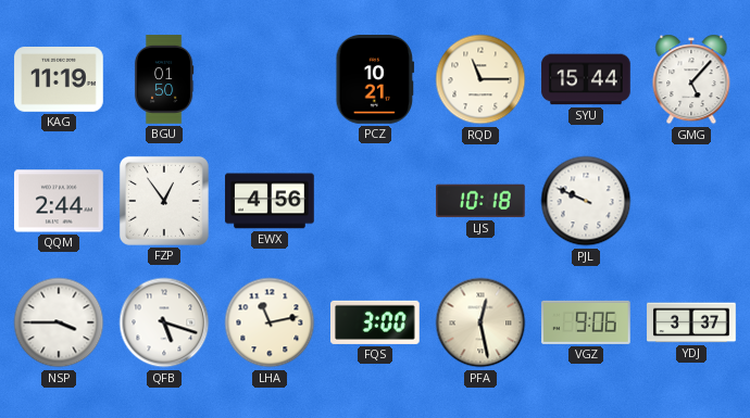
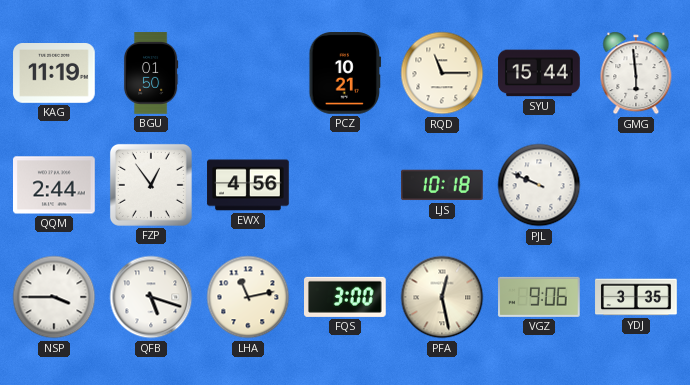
GMG: 5:07 -> 5:59
YDJ: 3:37 -> 3:35
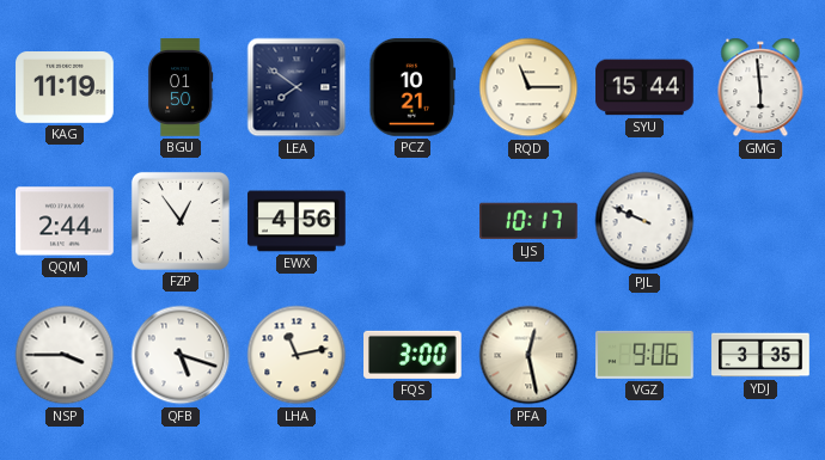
LEA: none -> 7:51
LJS: 10:18 -> 10:17
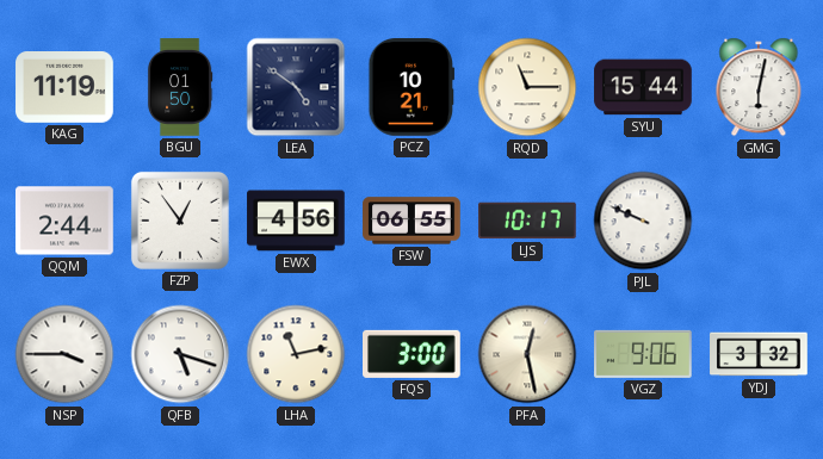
LEA: 7:51 -> 4:51
GMG: 5:59 -> 6:02
FSW: none -> 06:55
YDJ: 3:35 -> 3:32
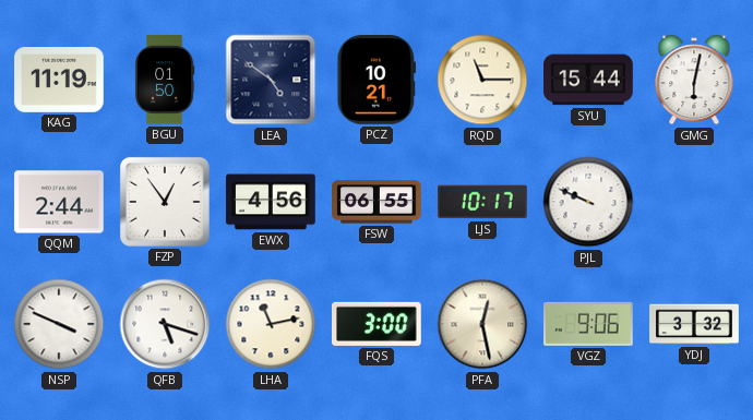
NSP: 3:45 -> 3:49
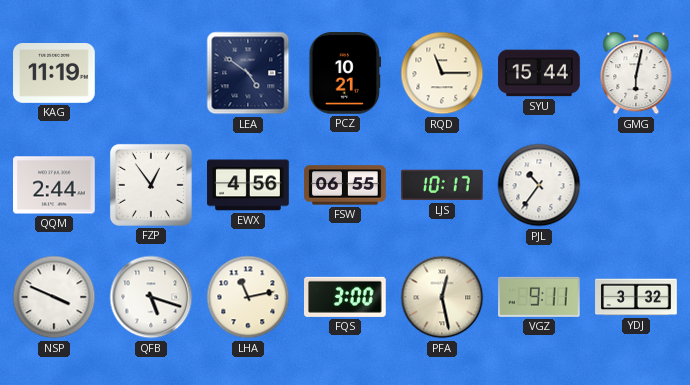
BGU: 01:50 -> none
PJL: 9:49 -> 10:36
VGZ: 9:06 -> 9:11
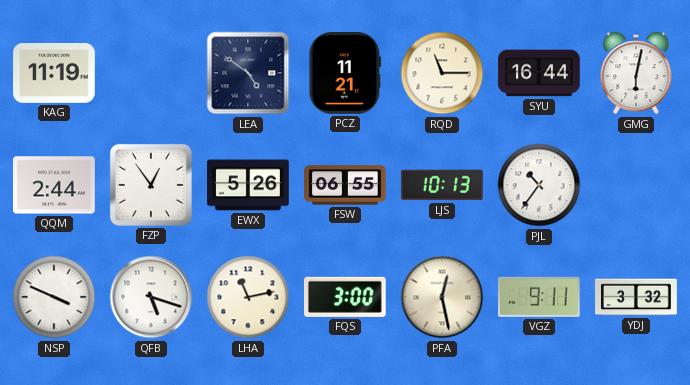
PCZ: 10:21 -> 11:21
SYU: 15:44 -> 16:44
EWX: 4:56 -> 5:26
LJS: 10:17 -> 10:13
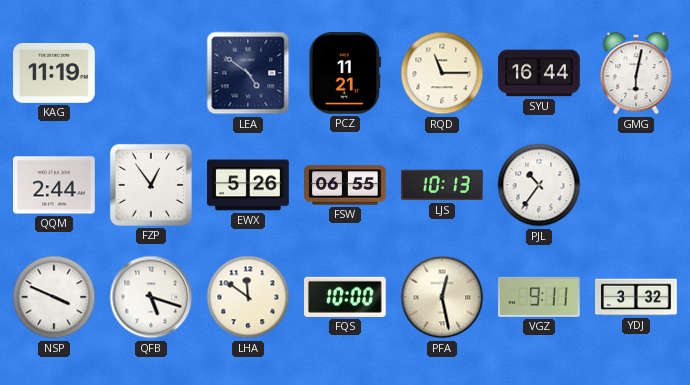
LHA: 11:13 -> 11:51
FQS: 3:00 -> 10:00
